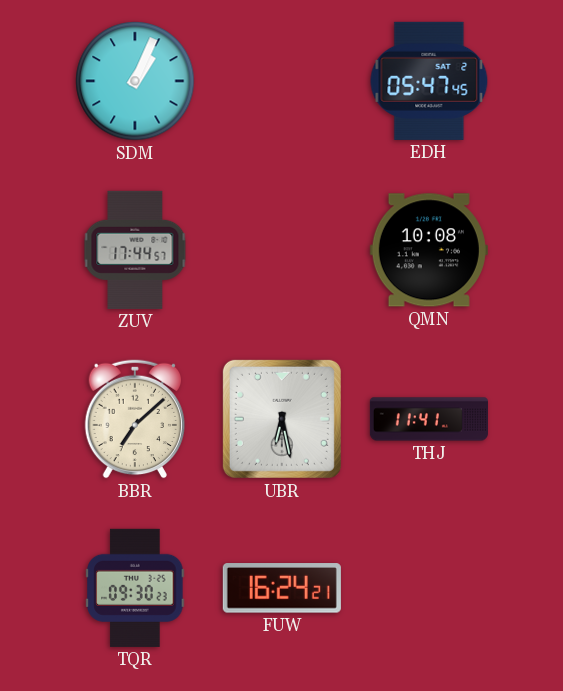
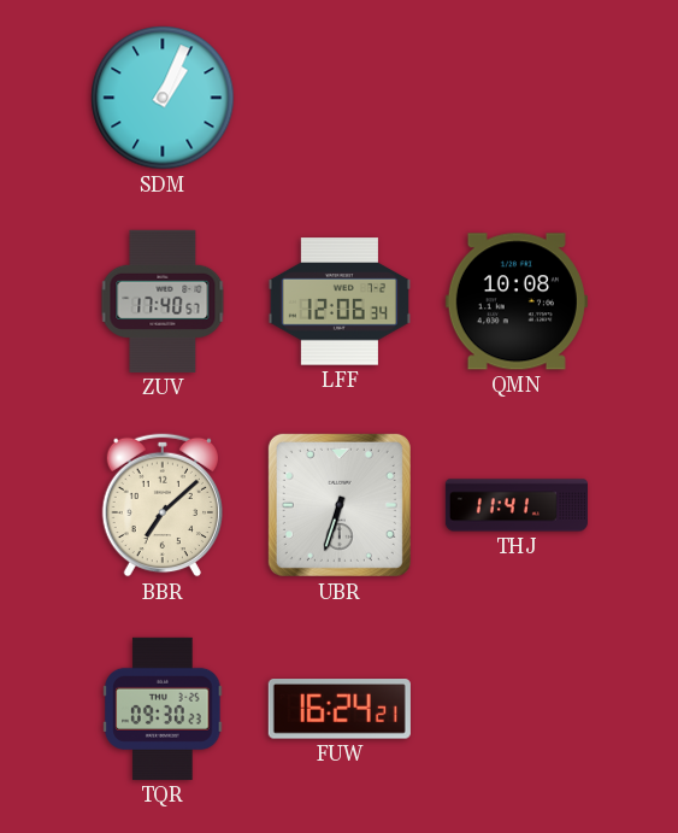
EDH: 05:47 -> none
ZUV: 17:44 -> 17:40
LFF: none -> 12:06
UBR: 6:28 -> 6:33
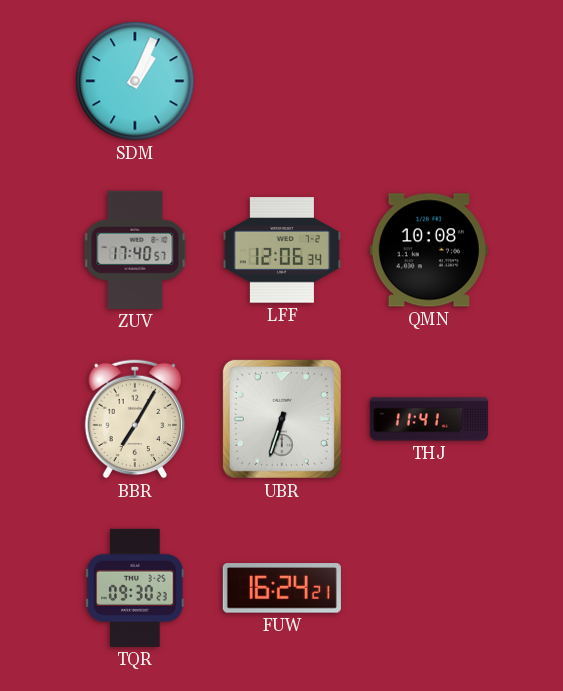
BBR: 7:08 -> 7:05
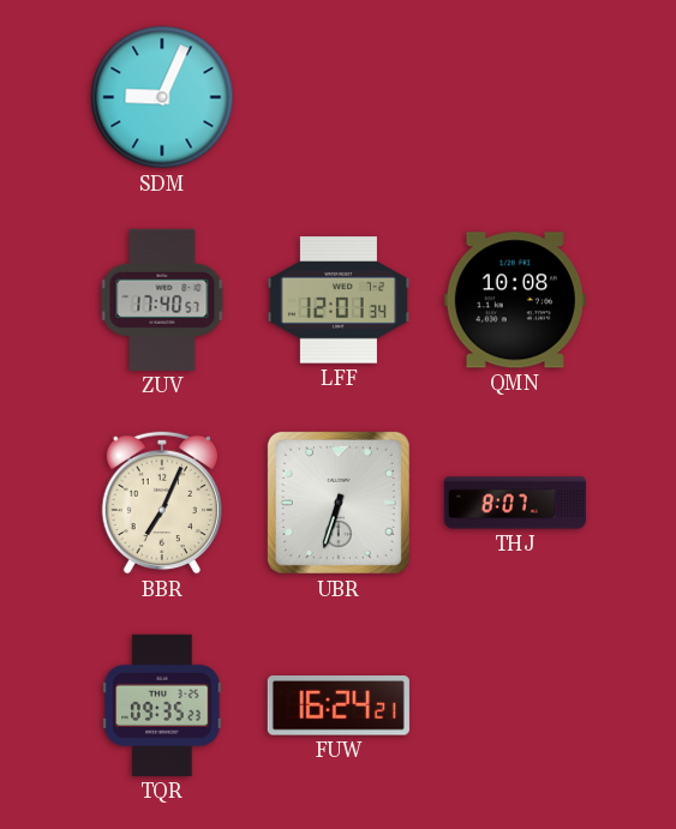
SDM: 1:04 -> 9:04
LFF: 12:06 -> 12:01
BBR: 7:05 -> 7:04
THJ: 11:41 -> 8:07
TQR: 09:30 -> 09:35
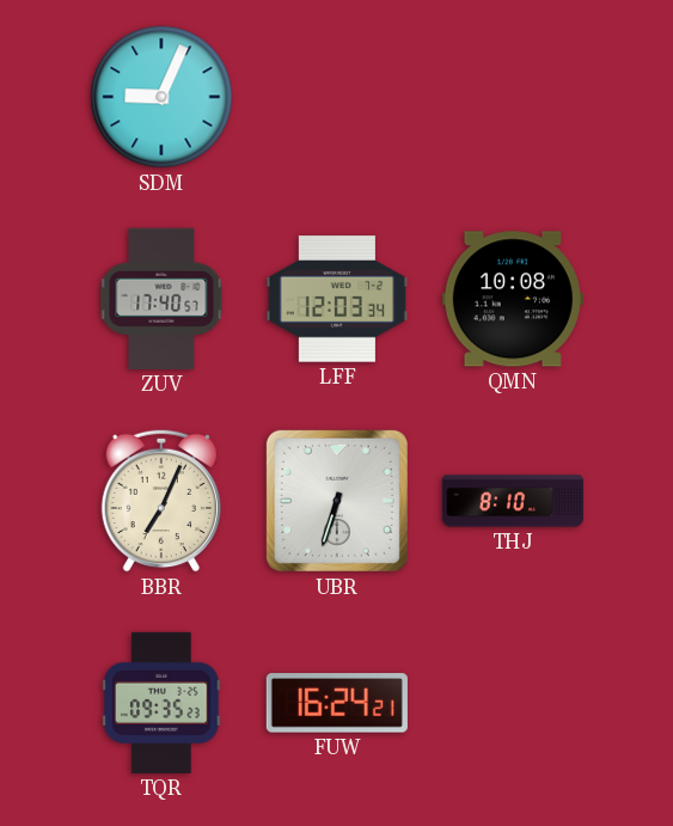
LFF: 12:01 -> 12:03
THJ: 8:07 -> 8:10
